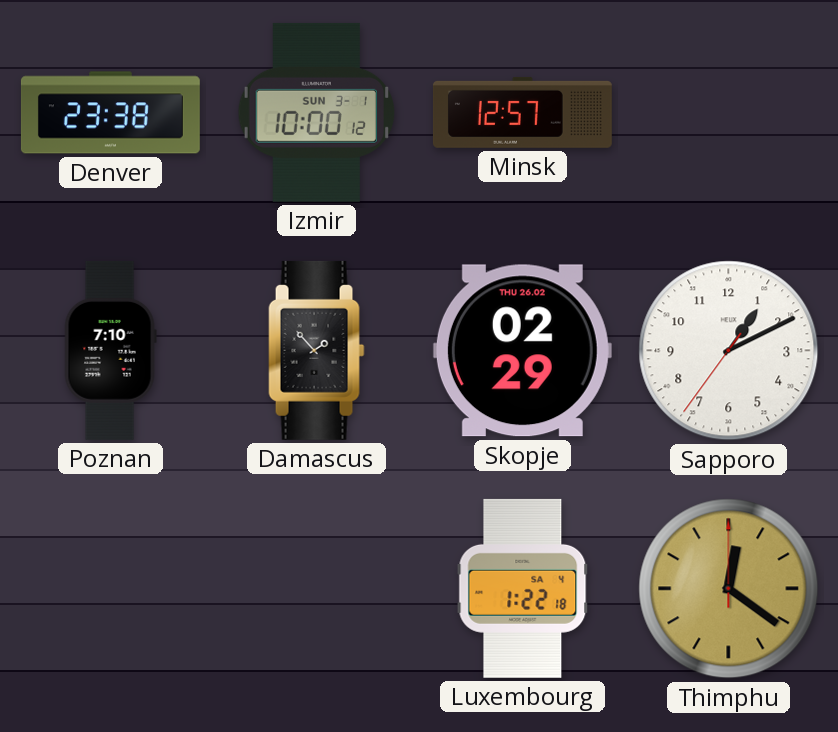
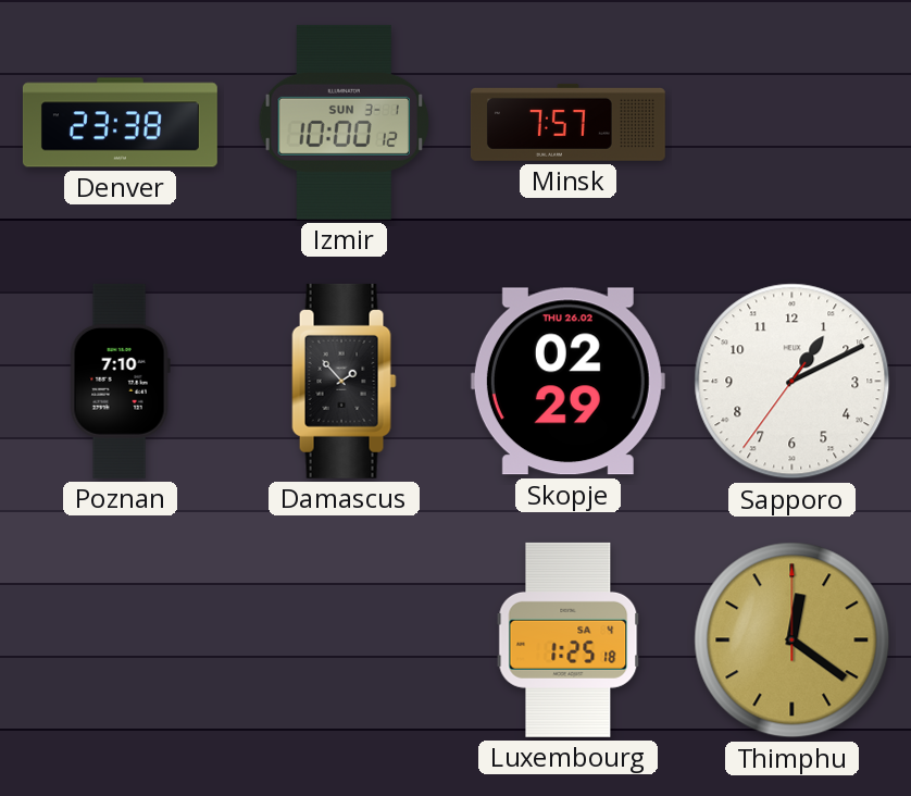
Minsk: 12:57 -> 7:57
Luxembourg: 1:22 -> 1:25
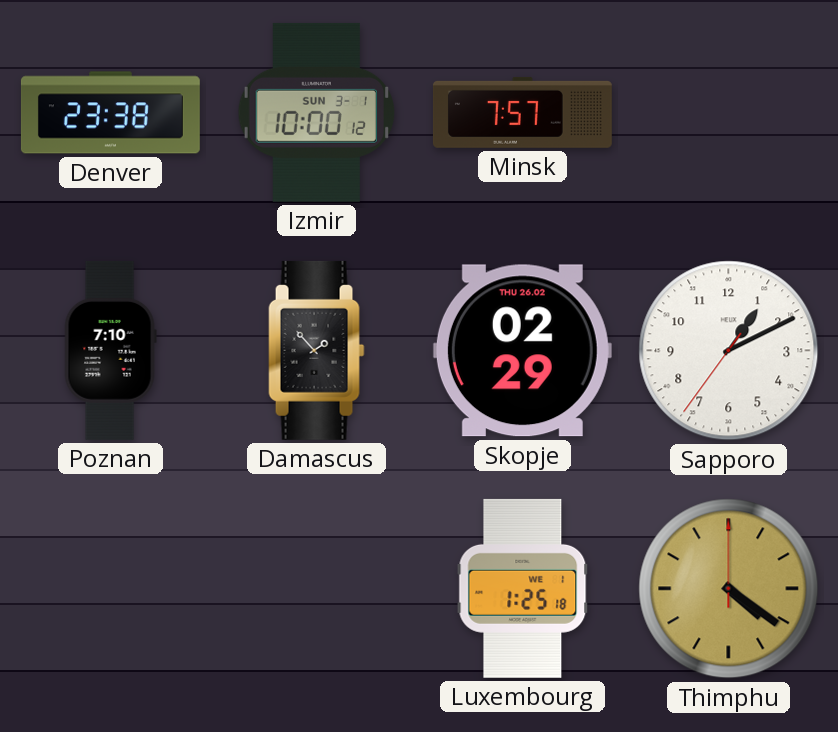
Luxembourg date: SA 4 -> WE 1
Thimphu: 12:21 -> 4:21
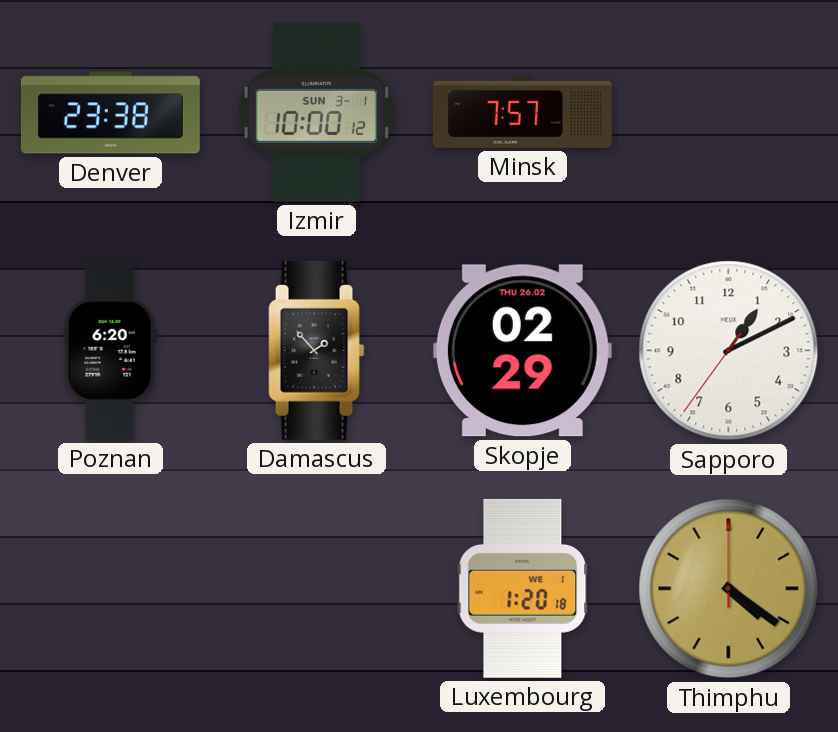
Poznan: 7:10 -> 6:20
Luxembourg: 1:25 -> 1:20
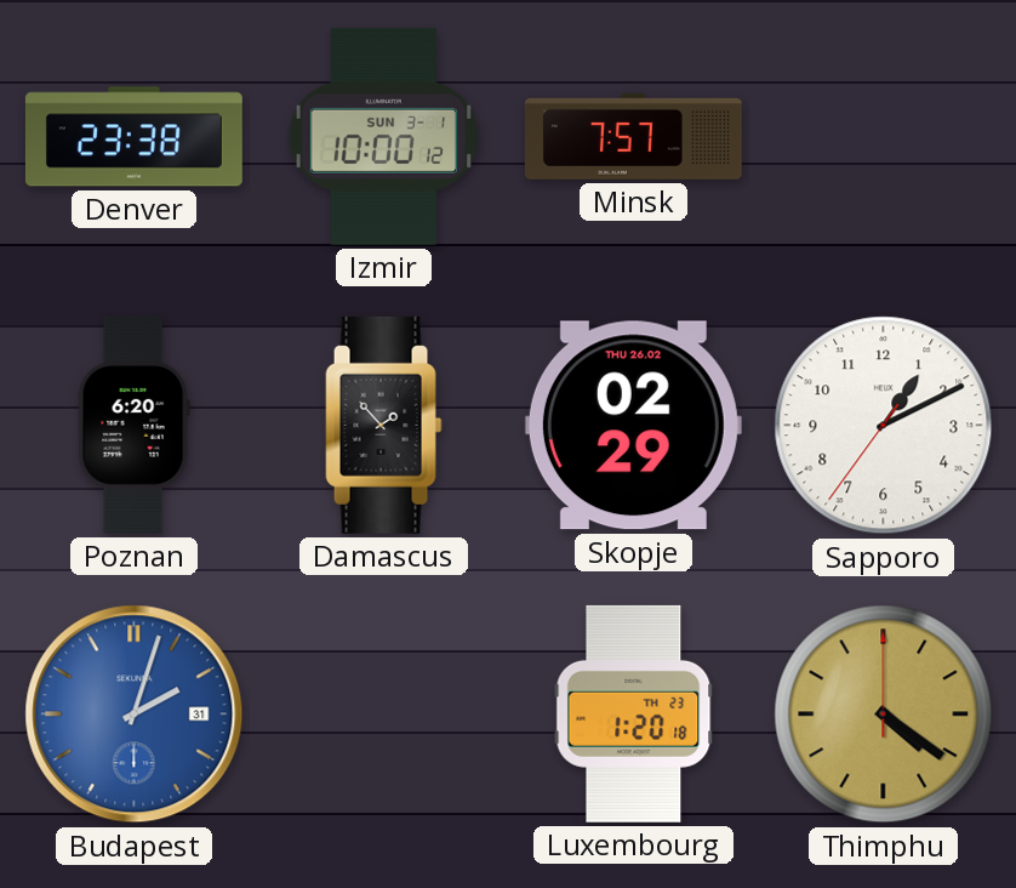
Budapest: none -> 2:03
Luxembourg date: WE 1 -> TH 23
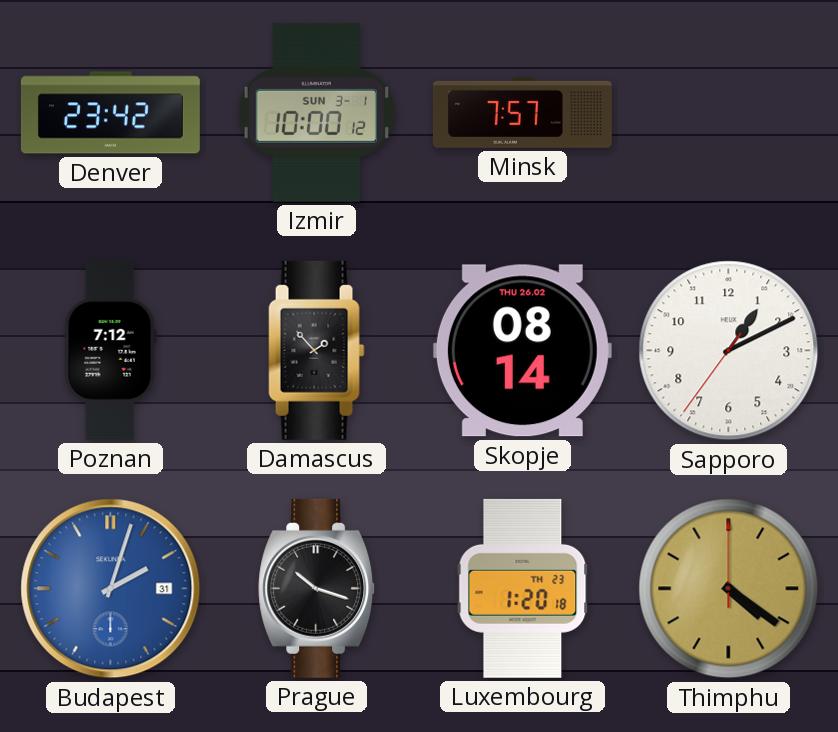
Denver: 23:38 -> 23:42
Poznan: 6:20 -> 7:12
Skopje: 02:29 -> 08:14
Prague: none -> 10:18
